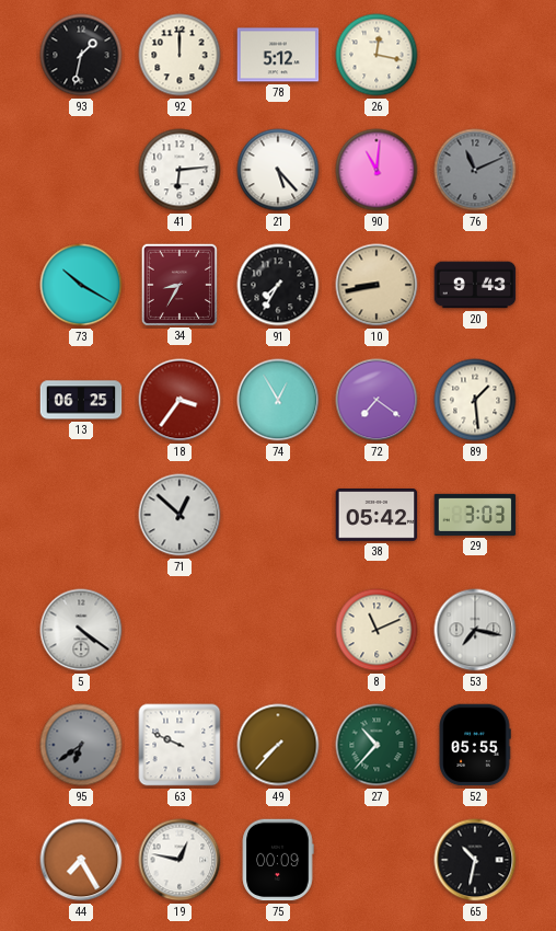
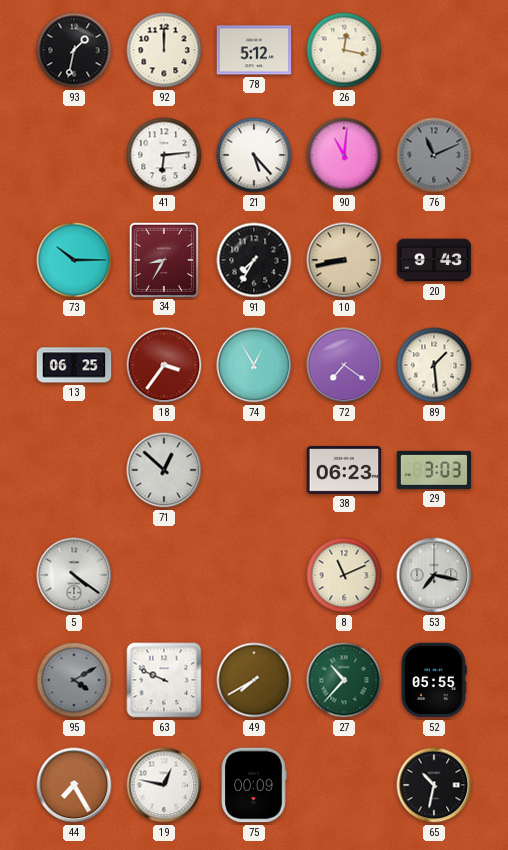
73: 10:20 -> 10:15
38: 05:42 -> 06:23
95: 6:39 -> 4:10
49: 7:37 -> 7:40
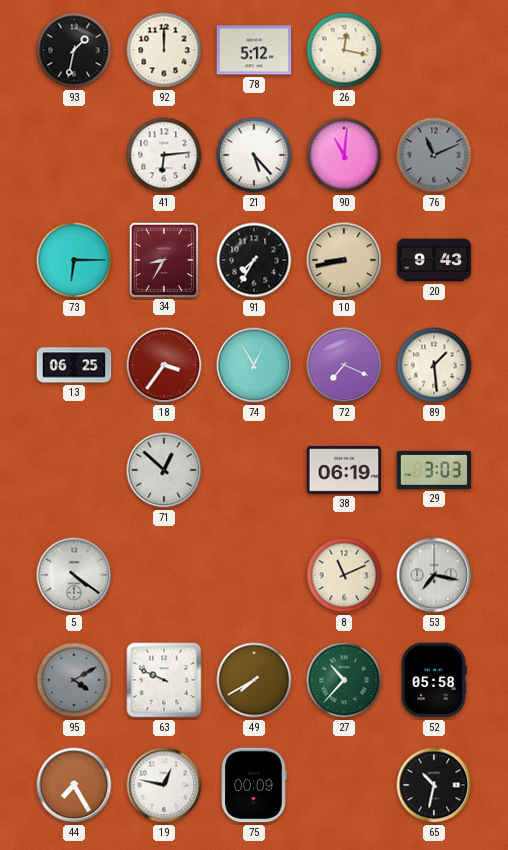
73: 10:15 -> 6:15
72: 7:21 -> 7:19
38: 06:23 -> 06:19
52: 05:55 -> 05:58
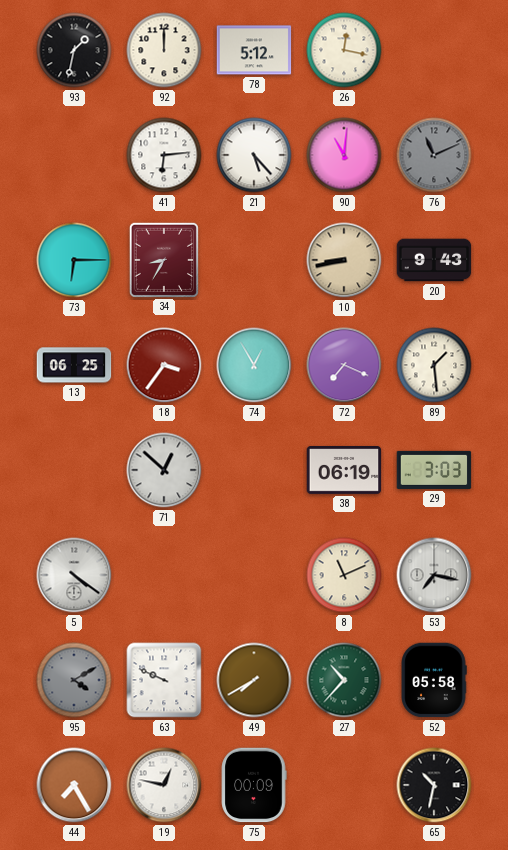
91: 7:35 -> none
